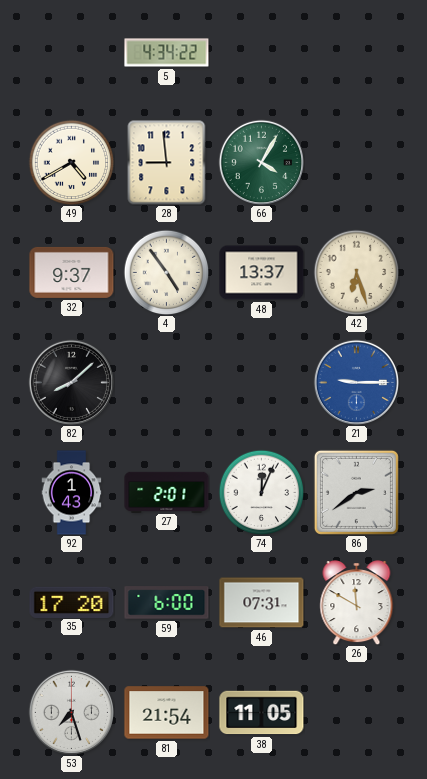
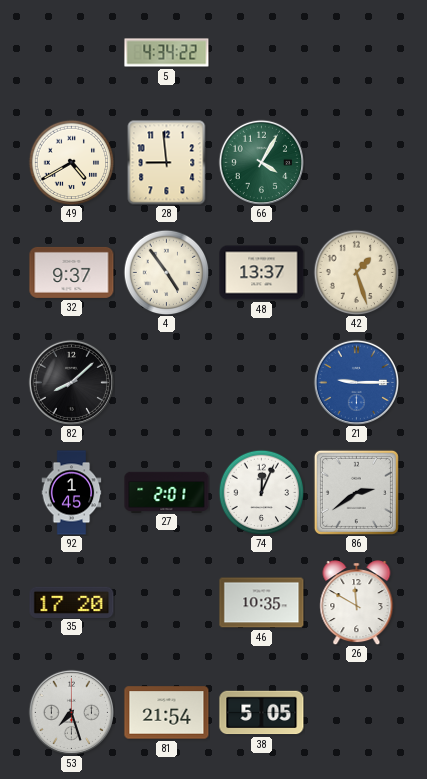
42: 6:27 -> 1:27
92: 1:43 -> 1:45
59: 6:00 -> none
46: 07:31 -> 10:35
38: 11:05 -> 5:05
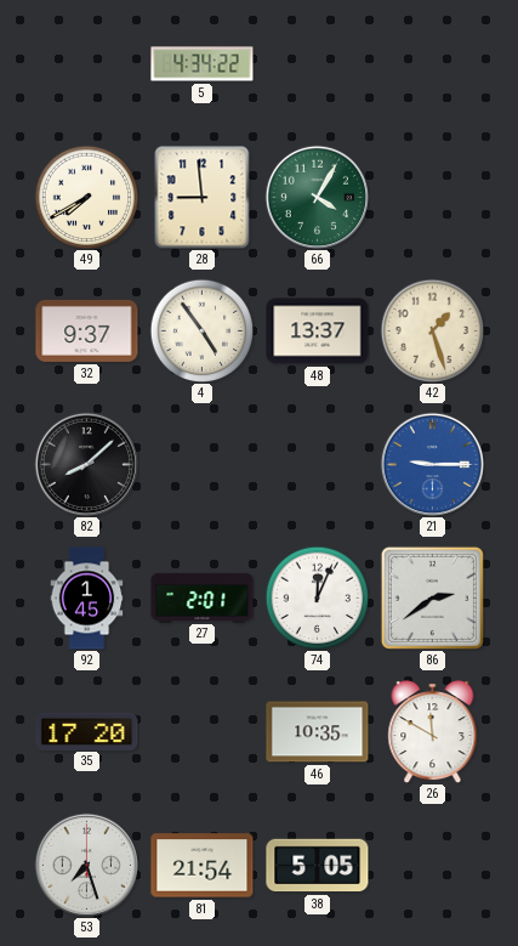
49: 4:40 -> 7:40
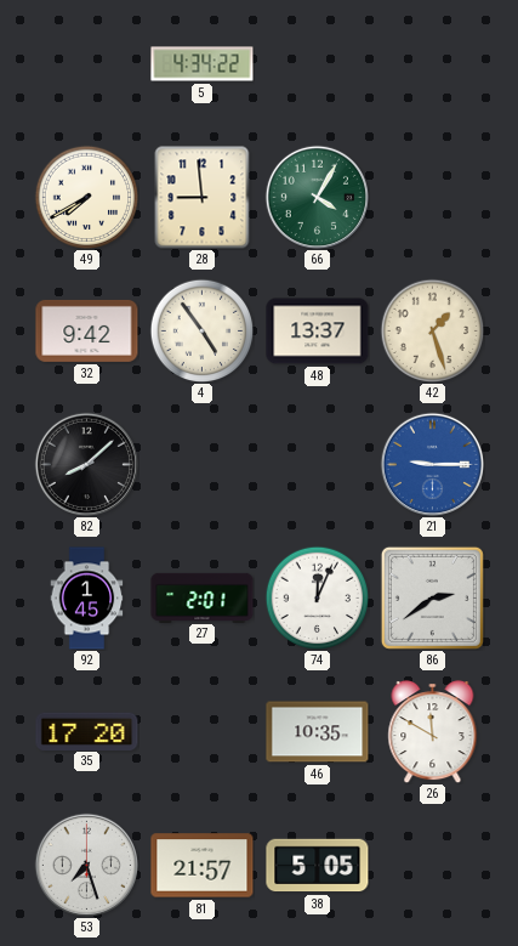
32: 9:37 -> 9:42
81: 21:54 -> 21:57
